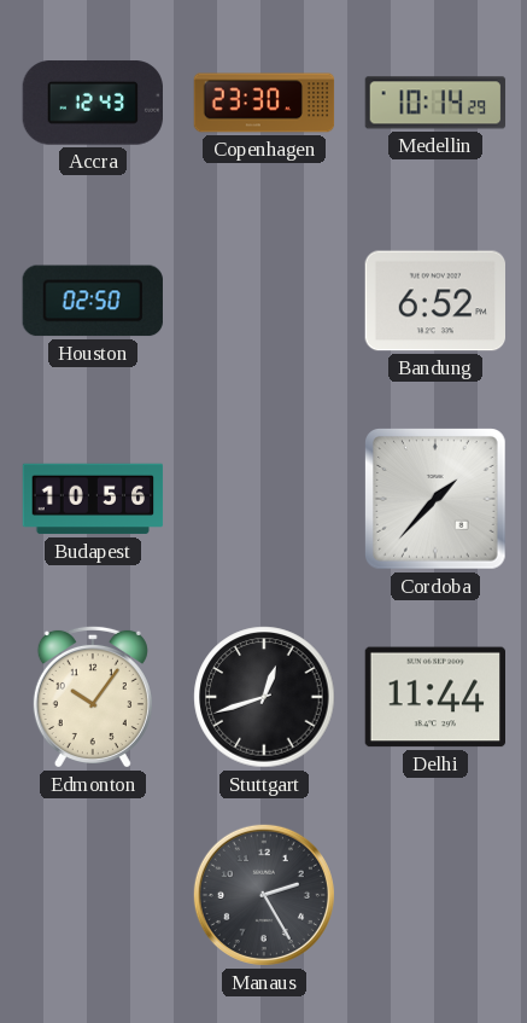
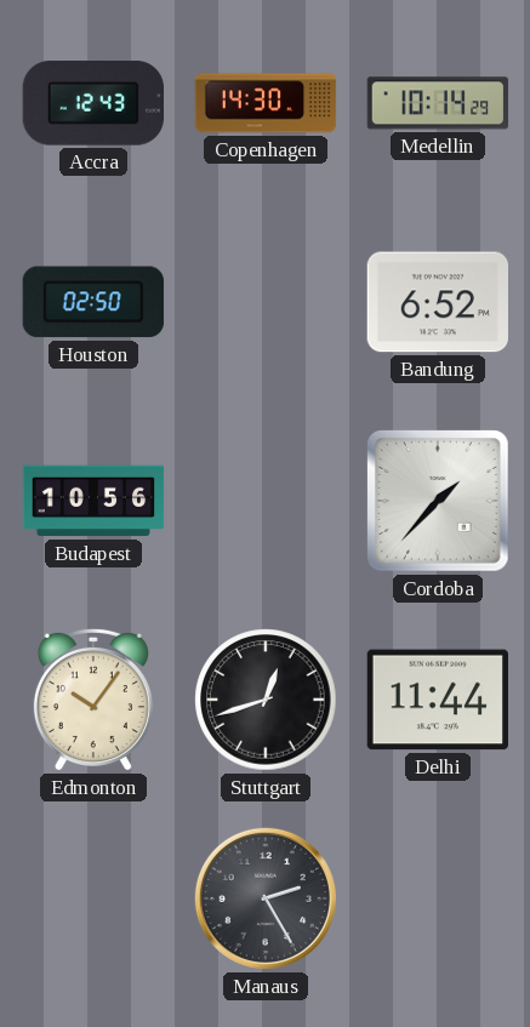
Copenhagen: 23:30 -> 14:30
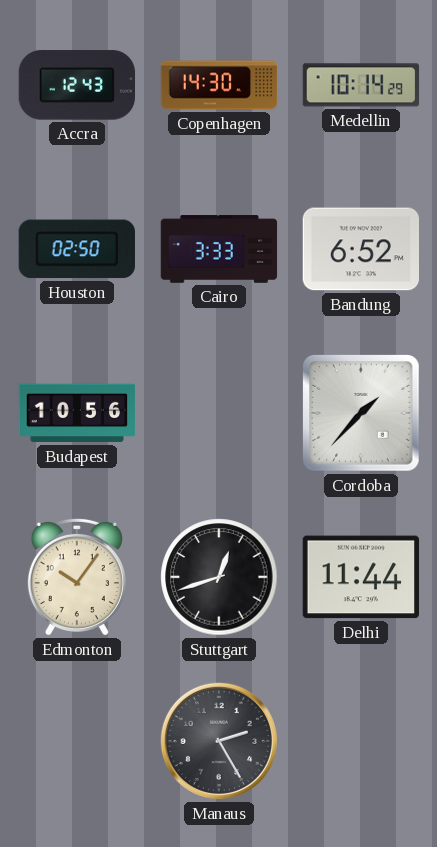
Cairo: none -> 3:33
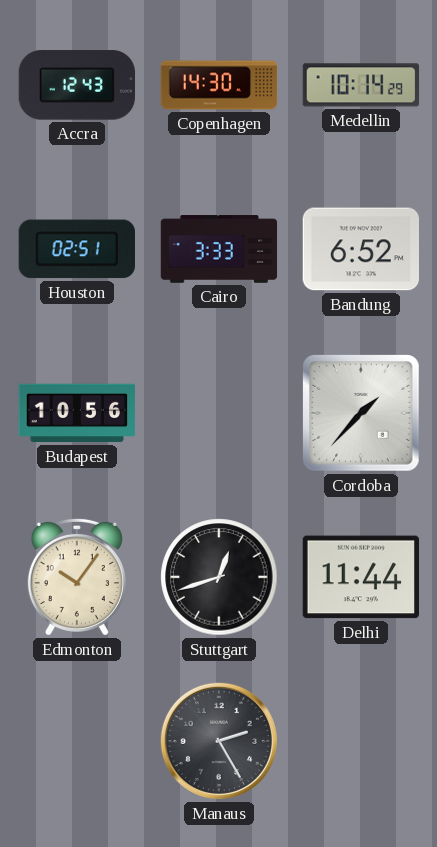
Houston: 02:50 -> 02:51
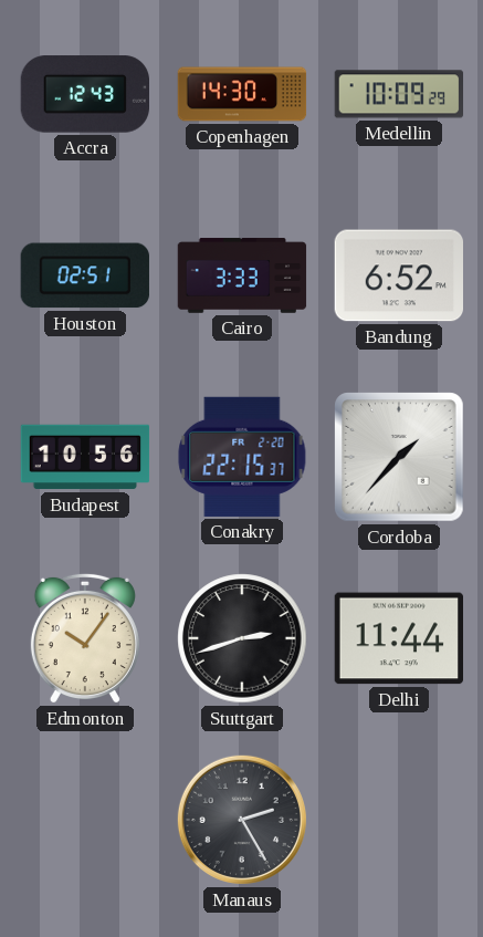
Medellin: 10:14 -> 10:09
Conakry: none -> 22:15
Stuttgart: 12:42 -> 2:42
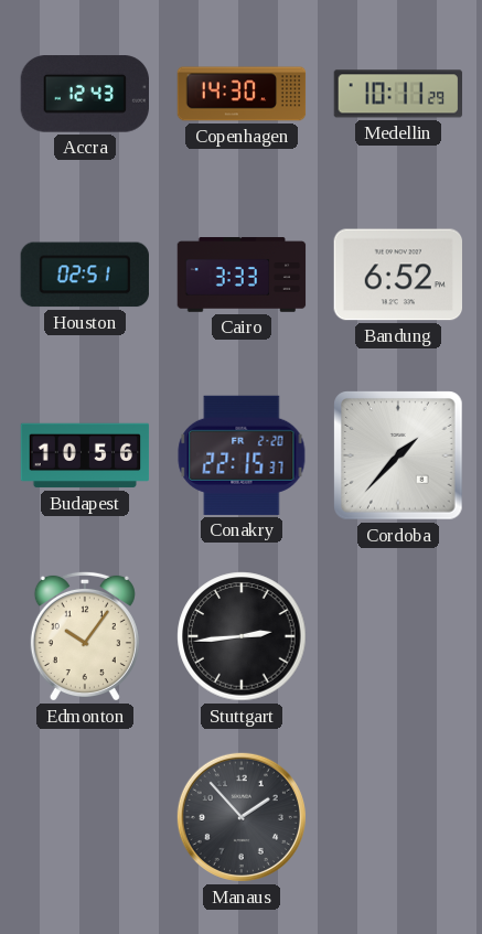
Medellin: 10:09 -> 10:11
Stuttgart: 2:42 -> 2:44
Delhi: 11:44 -> none
Manaus: 2:25 -> 1:53
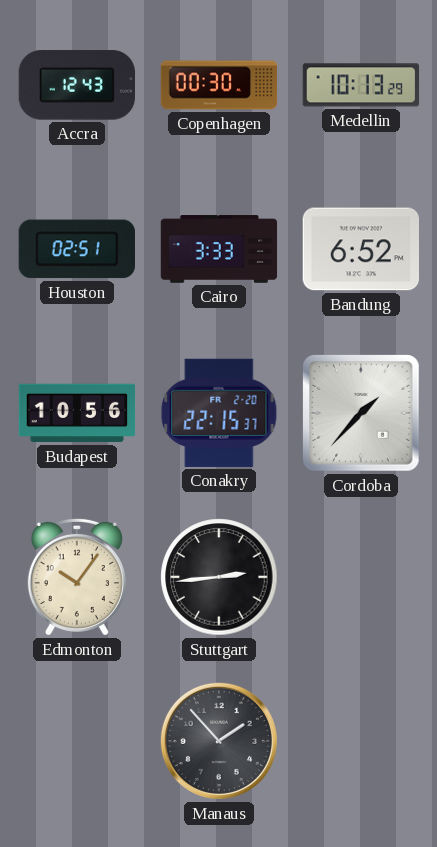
Copenhagen: 14:30 -> 00:30
Medellin: 10:11 -> 10:13
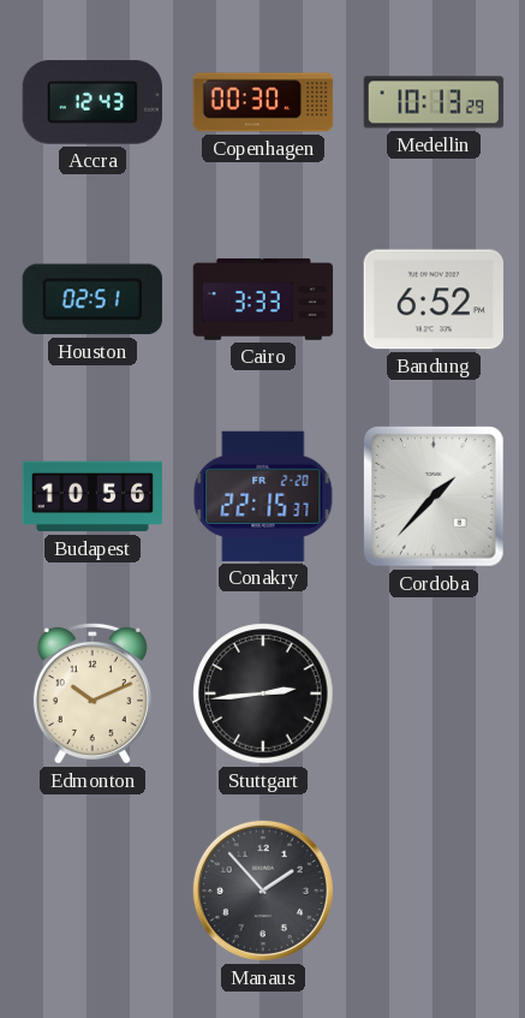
Edmonton: 10:06 -> 10:11
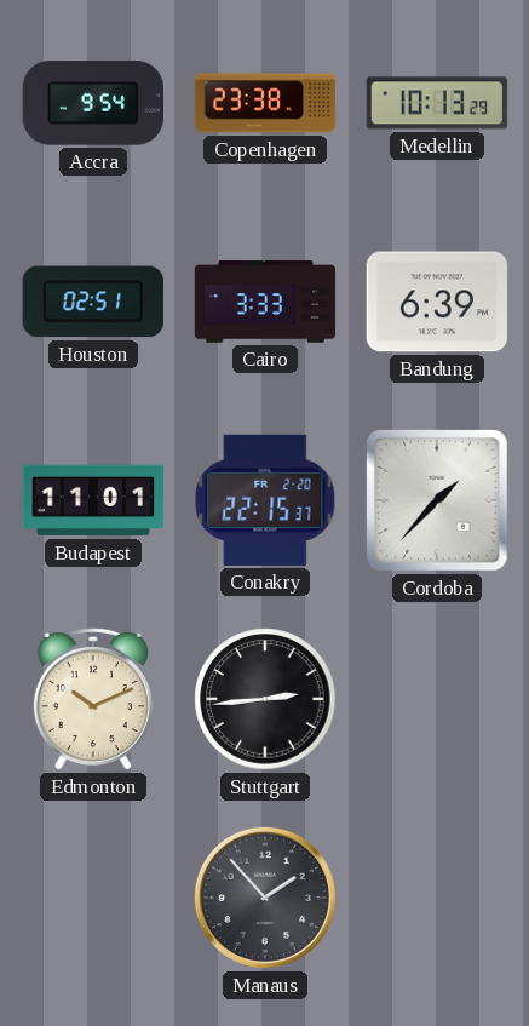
Accra: 12:43 -> 9:54
Copenhagen: 00:30 -> 23:38
Bandung: 6:52 -> 6:39
Budapest: 10:56 -> 11:01
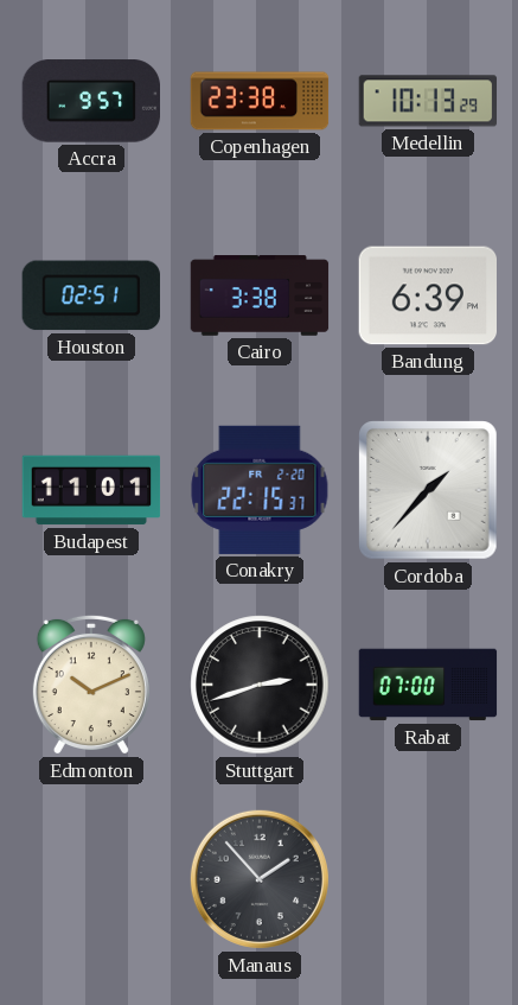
Accra: 9:54 -> 9:57
Cairo: 3:33 -> 3:38
Stuttgart: 2:44 -> 2:42
Rabat: none -> 07:00
